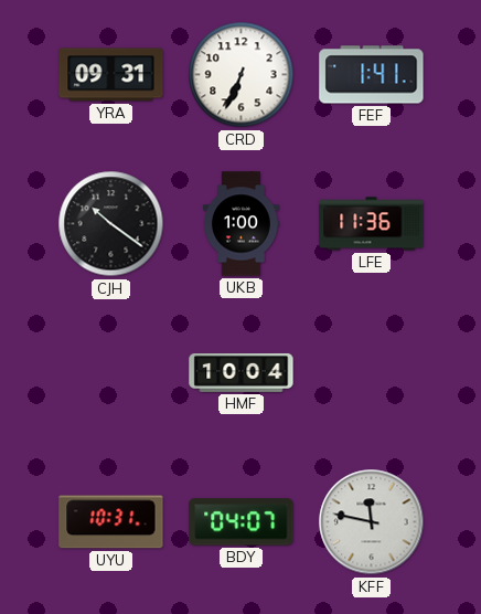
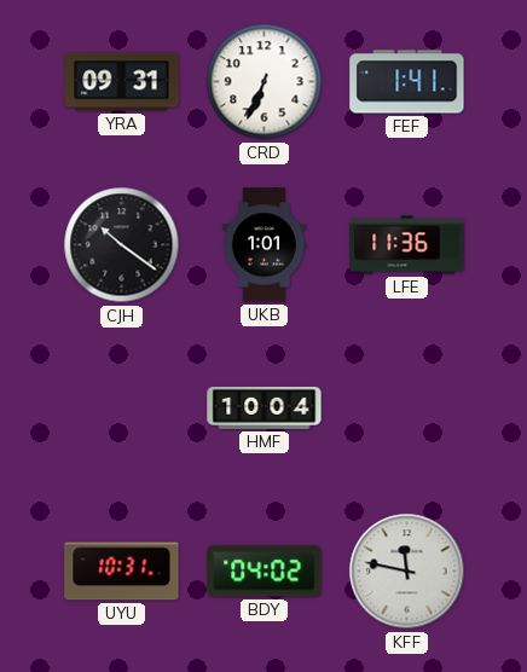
UKB: 1:00 -> 1:01
BDY: 04:07 -> 04:02
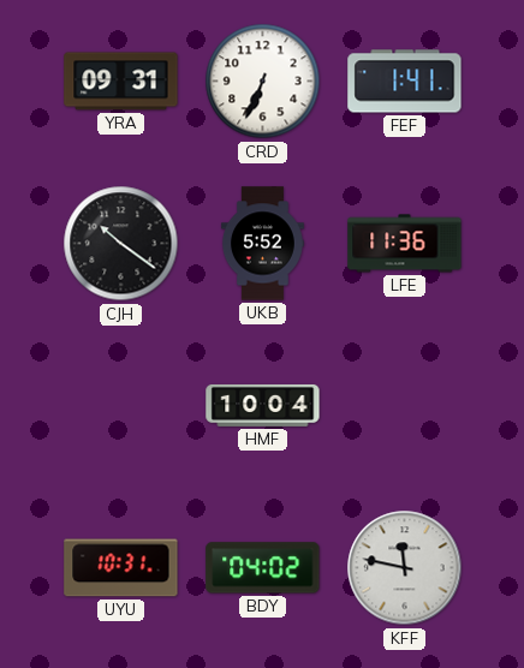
UKB: 1:01 -> 5:52
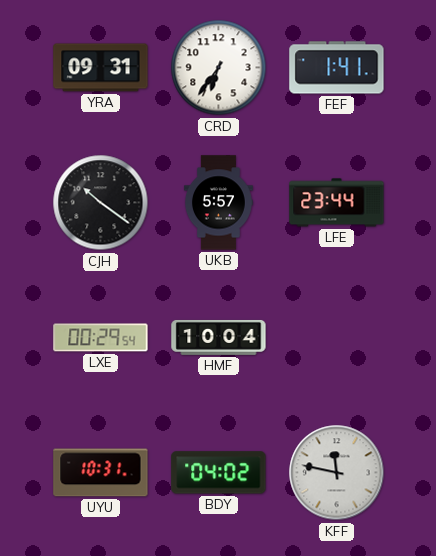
CRD: 6:34 -> 6:36
UKB: 5:52 -> 5:57
LFE: 11:36 -> 23:44
LXE: none -> 00:29
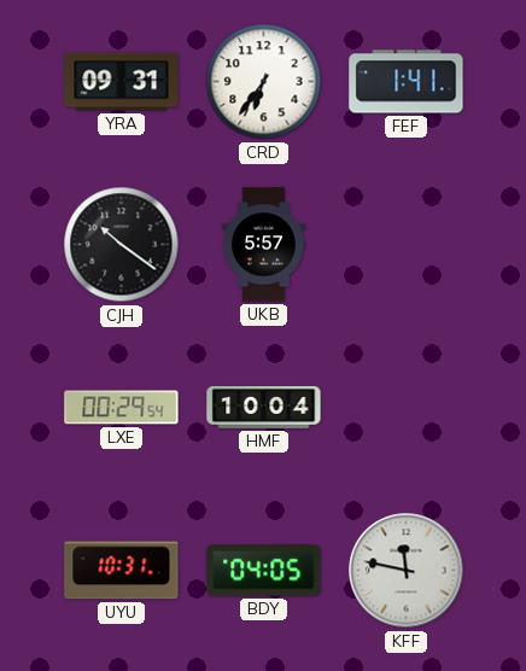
LFE: 23:44 -> none
BDY: 04:02 -> 04:05
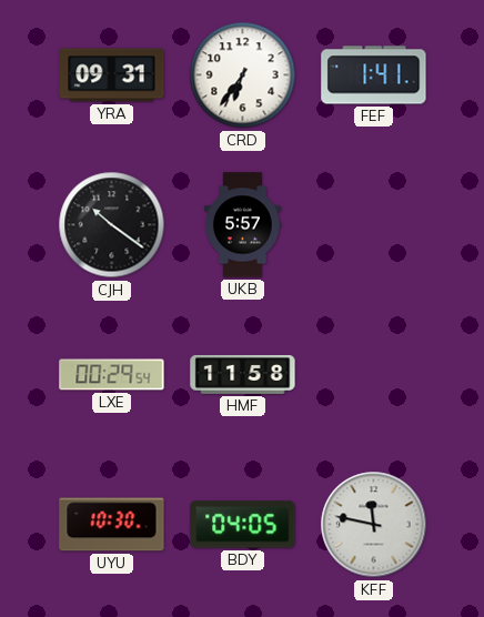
HMF: 10:04 -> 11:58
UYU: 10:31 -> 10:30
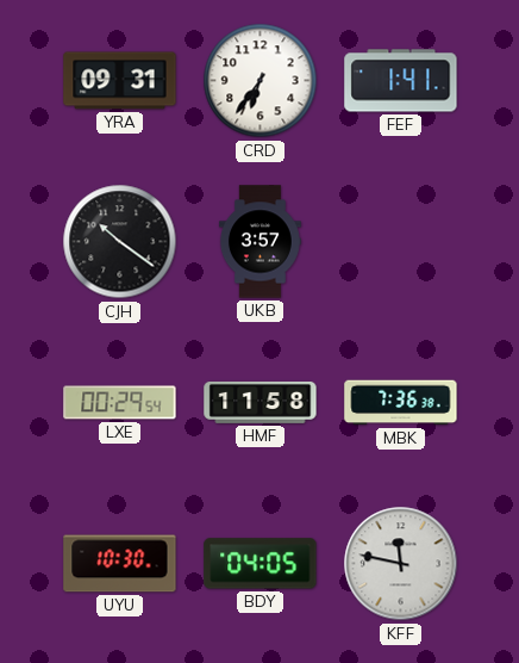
UKB: 5:57 -> 3:57
MBK: none -> 7:36
